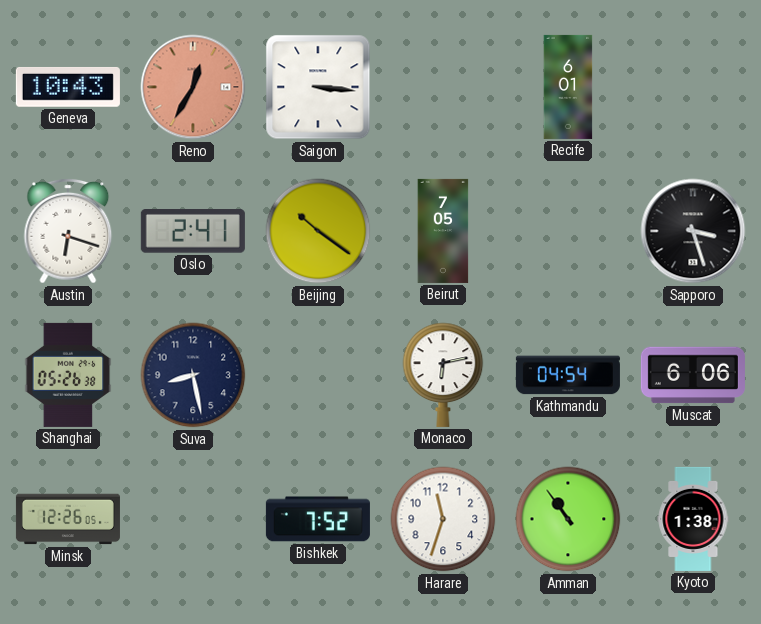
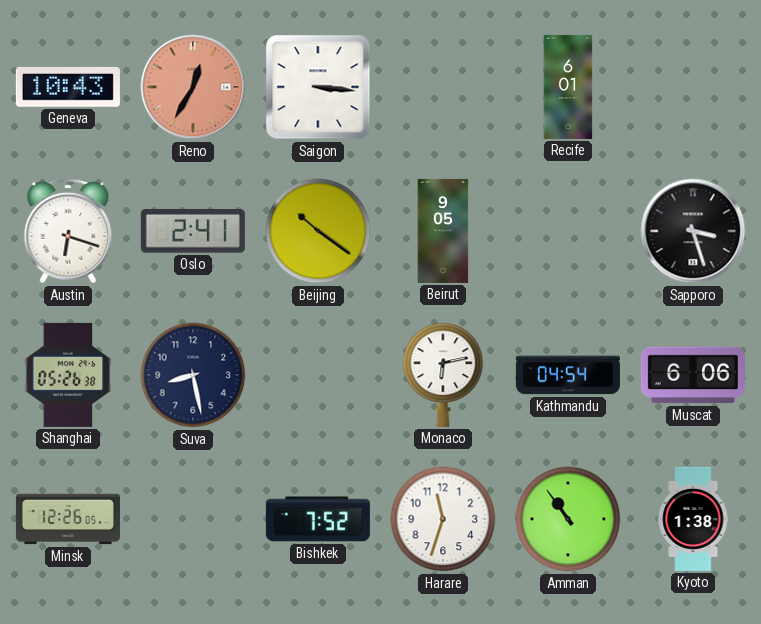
Beirut: 7:05 -> 9:05
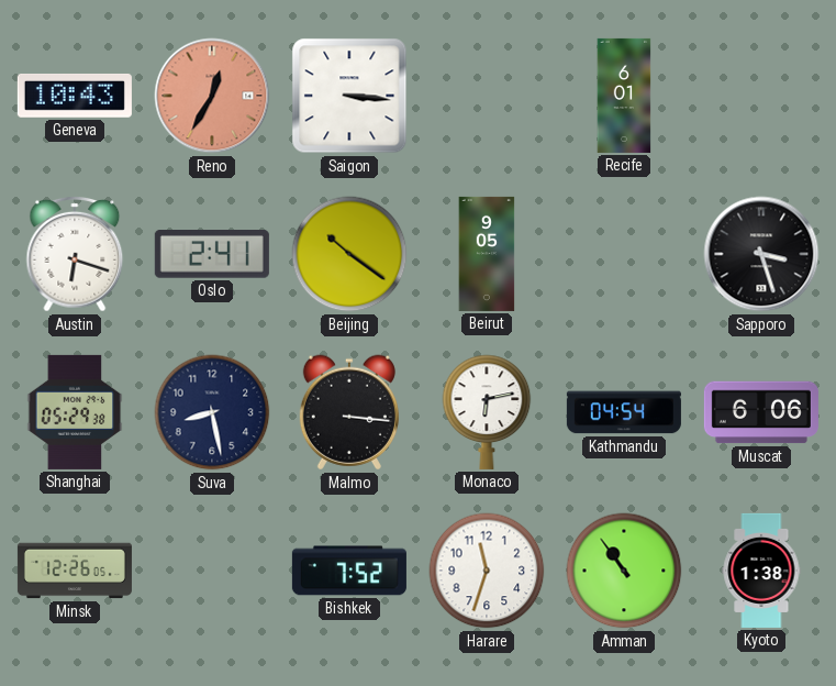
Shanghai: 05:26 -> 05:29
Malmo: none -> 3:16
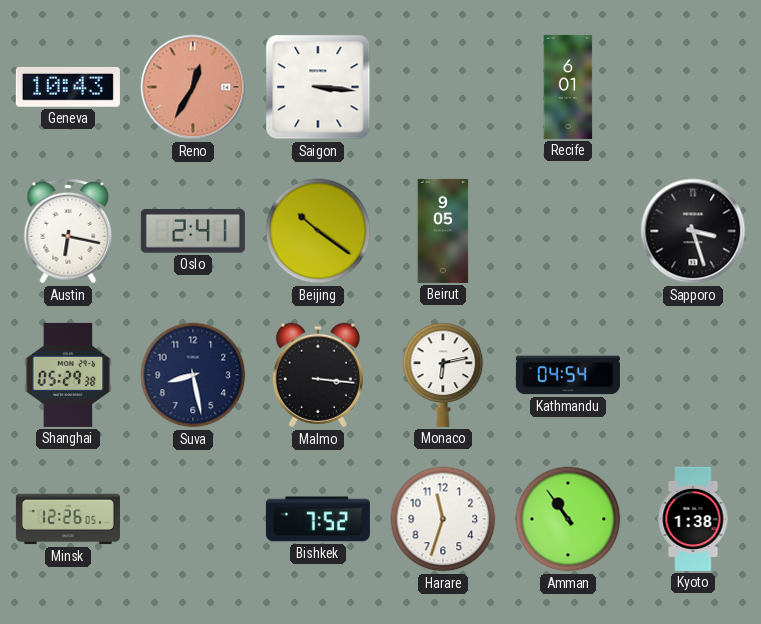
Austin: 6:18 -> 6:17
Muscat: 6:06 -> none
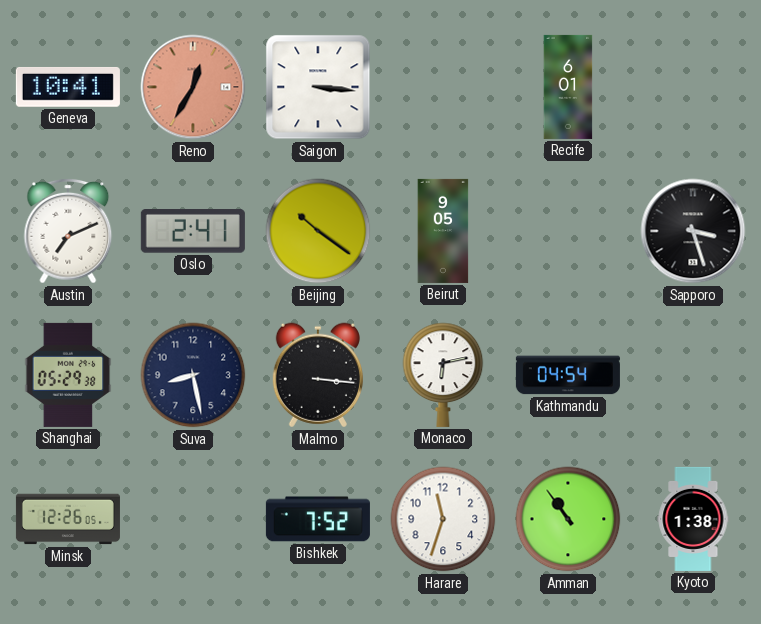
Geneva: 10:43 -> 10:41
Austin: 6:17 -> 7:11
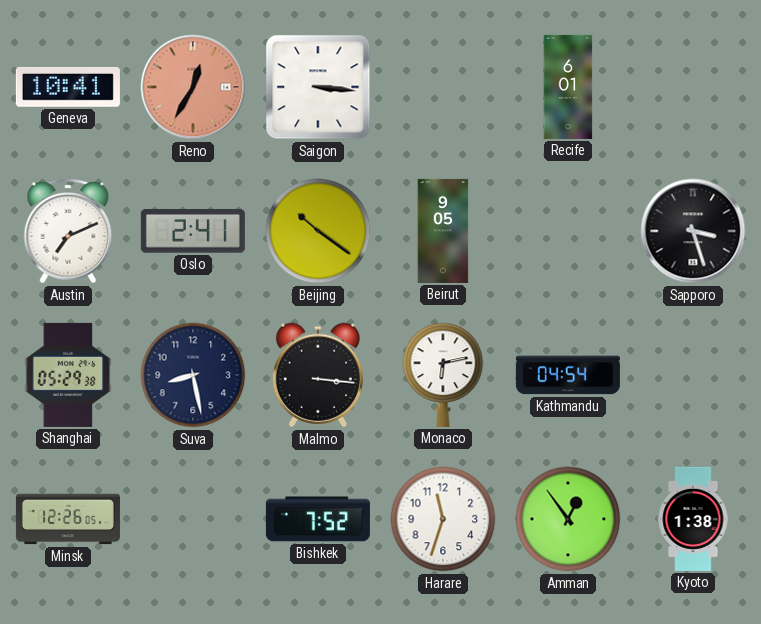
Amman: 10:54 -> 12:54
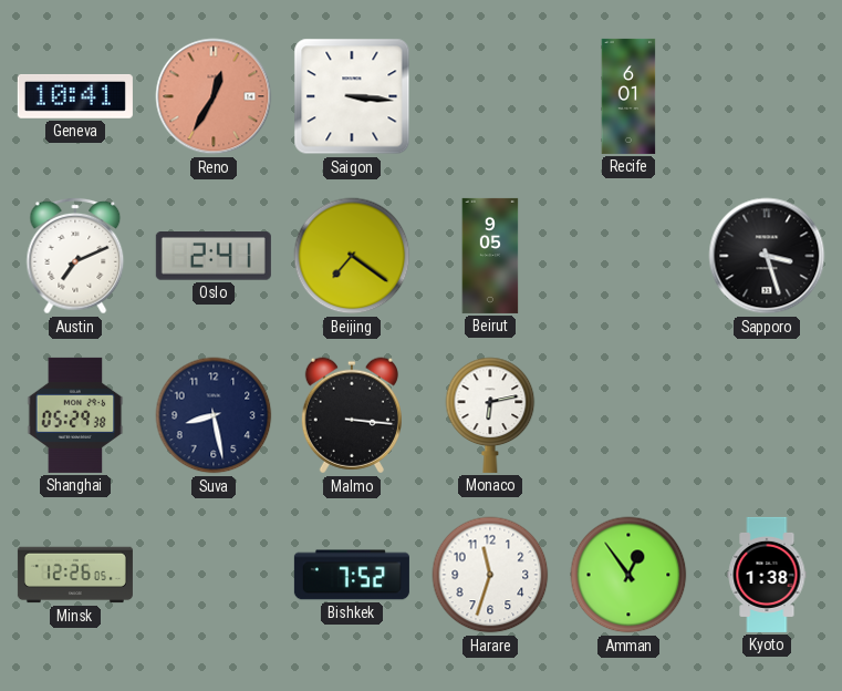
Beijing: 10:21 -> 7:21
Kathmandu: 04:54 -> none
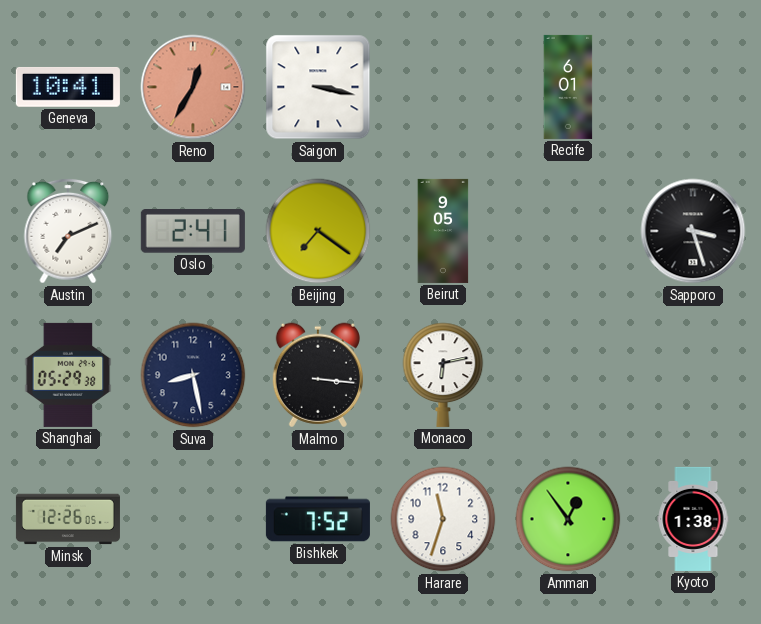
Saigon: 3:16 -> 3:17
